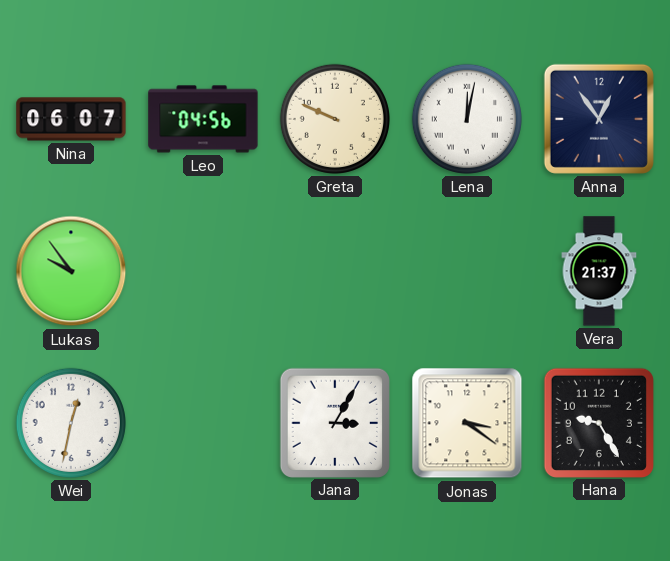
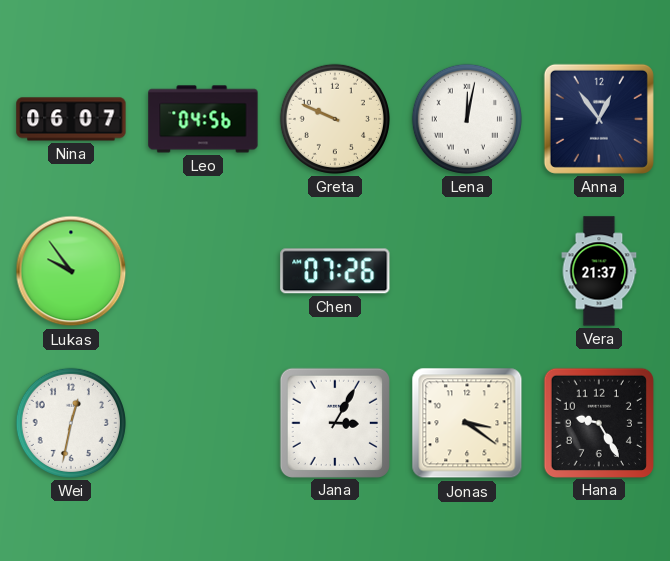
Chen: none -> 07:26
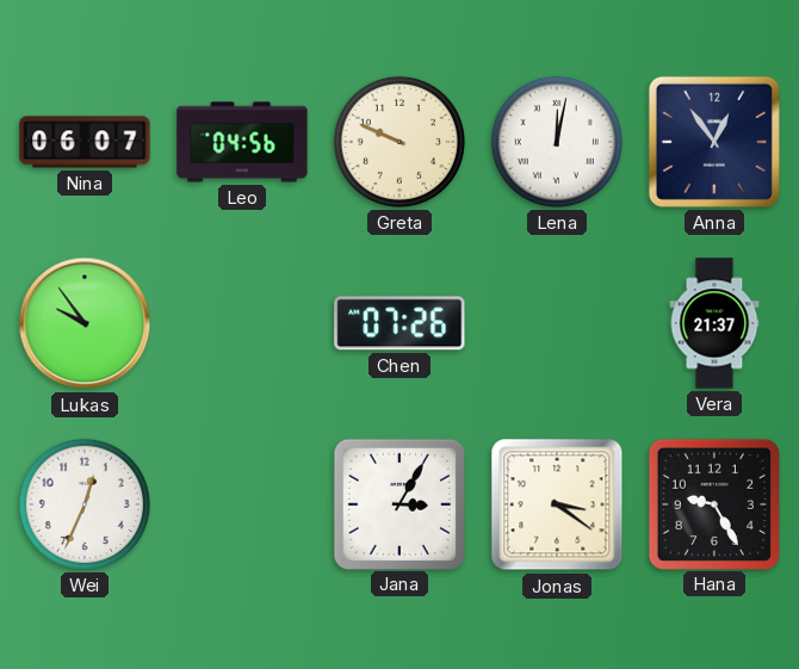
Wei: 12:32 -> 12:34
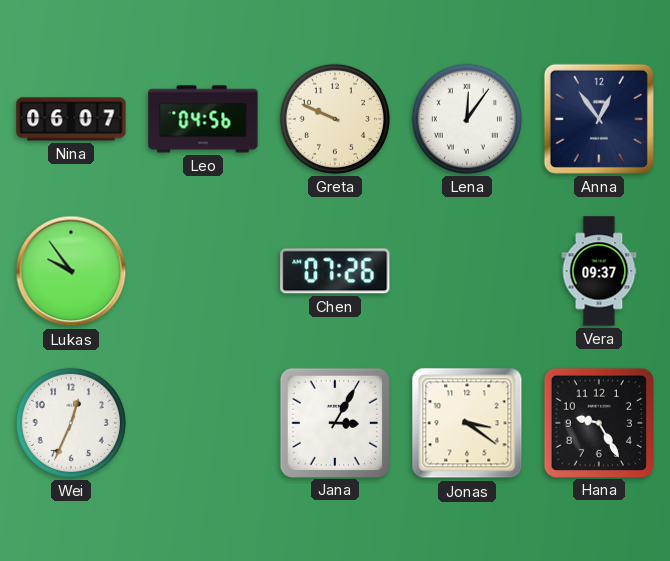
Lena: 12:02 -> 12:06
Vera: 21:37 -> 09:37
